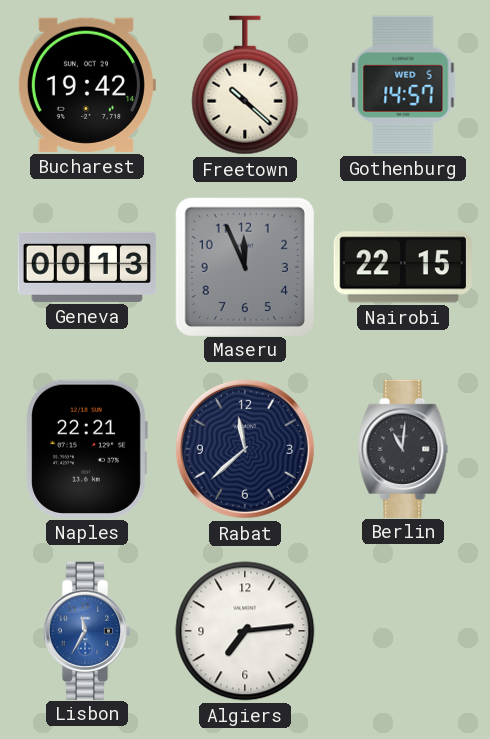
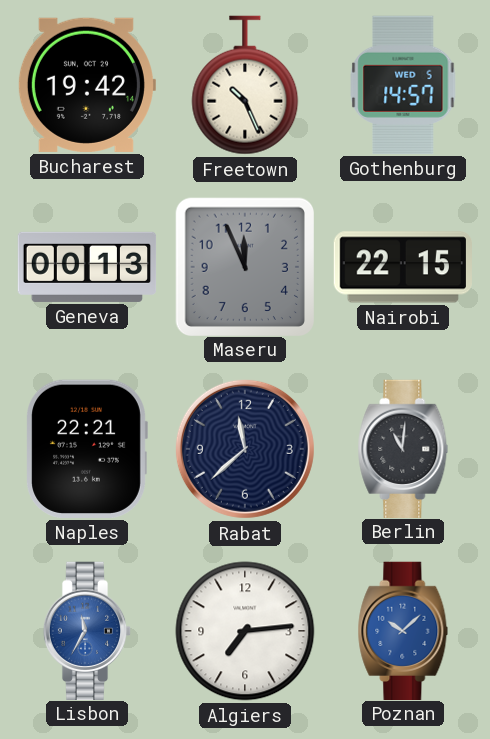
Freetown: 10:22 -> 10:26
Poznan: none -> 10:08
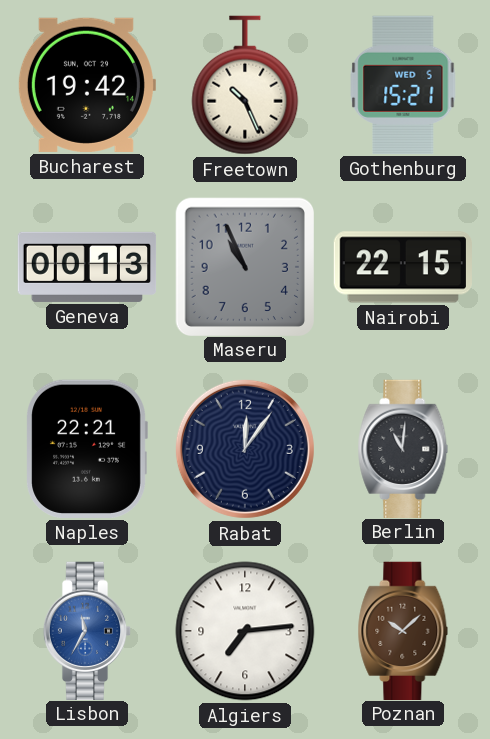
Gothenburg: 14:57 -> 15:21
Maseru: 11:56 -> 10:56
Rabat: 11:38 -> 12:06
Poznan dial: blue -> brown
